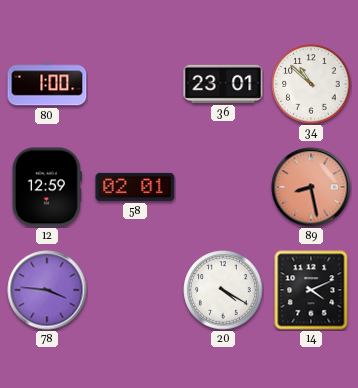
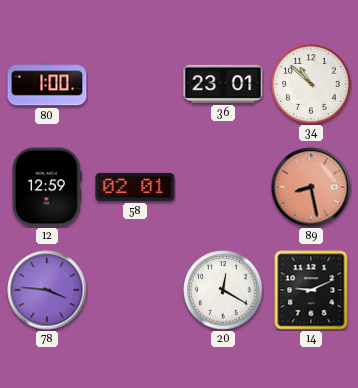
20: 4:20 -> 12:20
14: 4:11 -> 9:11
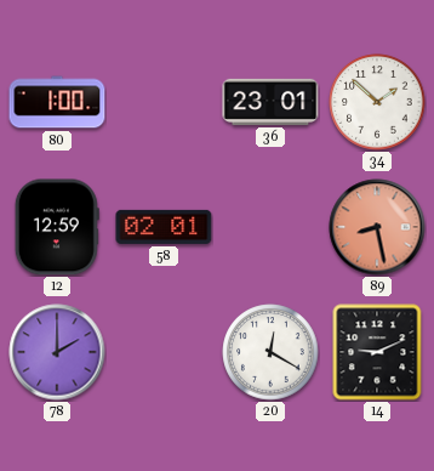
34: 10:52 -> 1:52
78: 3:46 -> 2:00
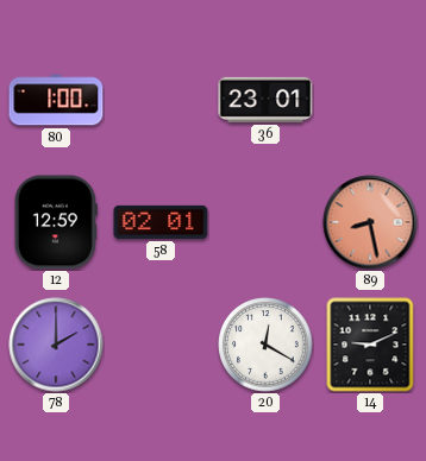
34: 1:52 -> none
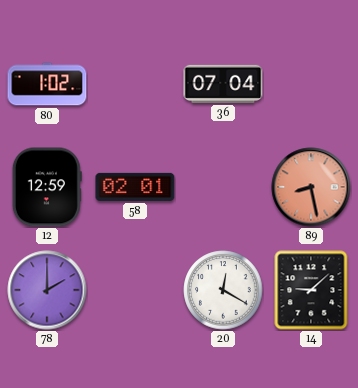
80: 1:00 -> 1:02
36: 23:01 -> 07:04
14: 9:11 -> 9:08
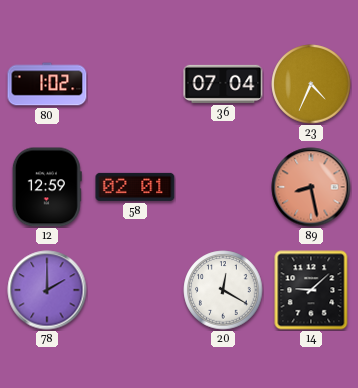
23: none -> 4:34
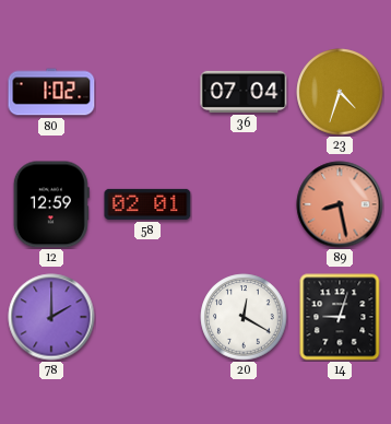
23: 4:34 -> 4:33
14: 9:08 -> 9:03
